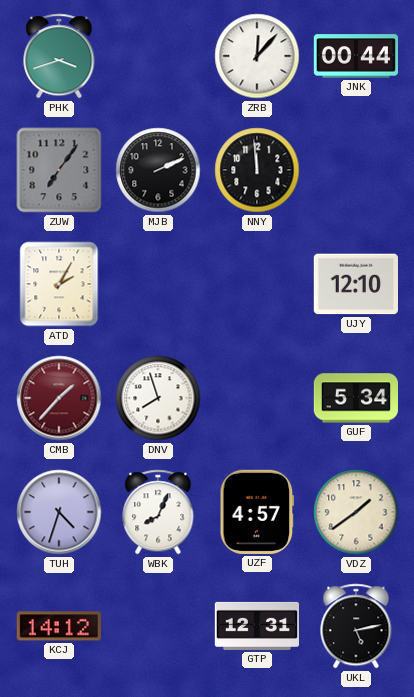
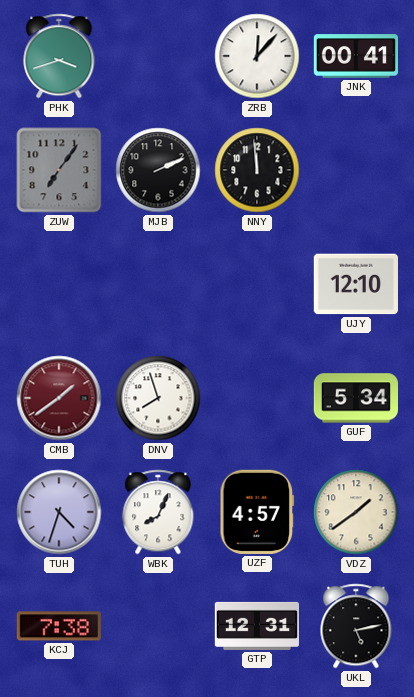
JNK: 00:44 -> 00:41
ATD: 2:05 -> none
CMB: 1:37 -> 1:39
KCJ: 14:12 -> 7:38
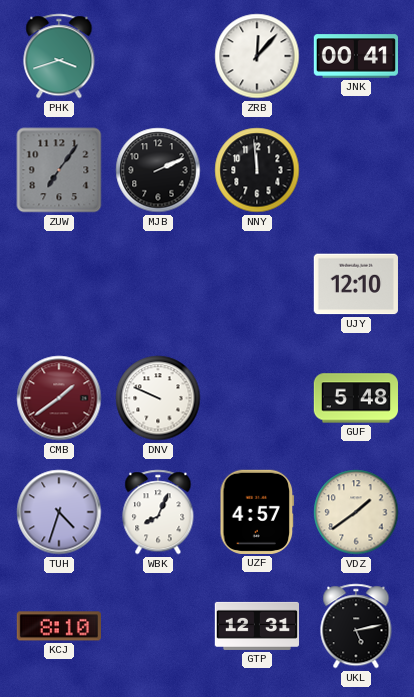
DNV: 7:57 -> 9:49
GUF: 5:34 -> 5:48
KCJ: 7:38 -> 8:10
